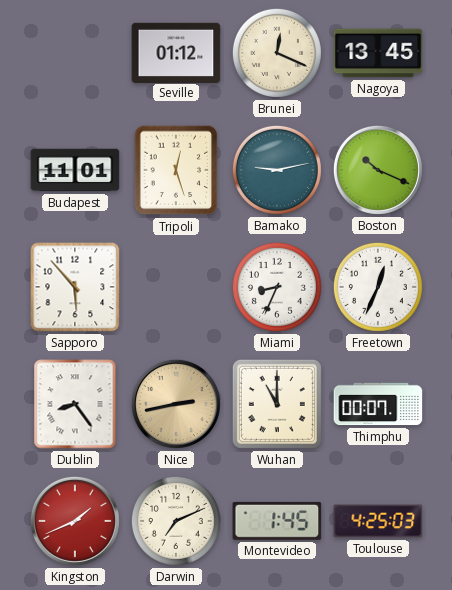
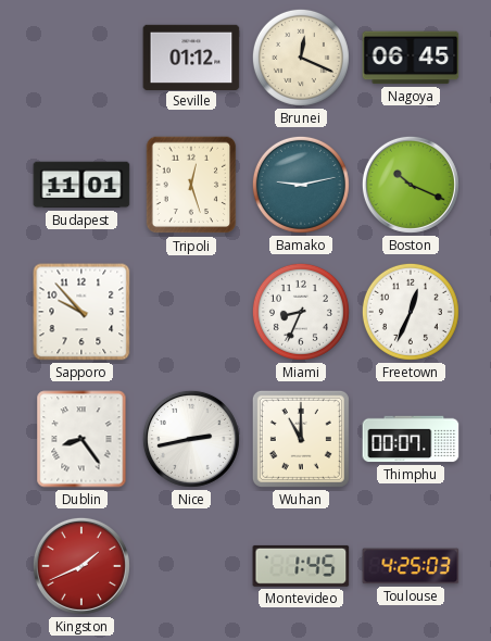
Nagoya: 13:45 -> 06:45
Sapporo: 5:53 -> 9:53
Nice dial: champagne -> white
Darwin: 7:11 -> none
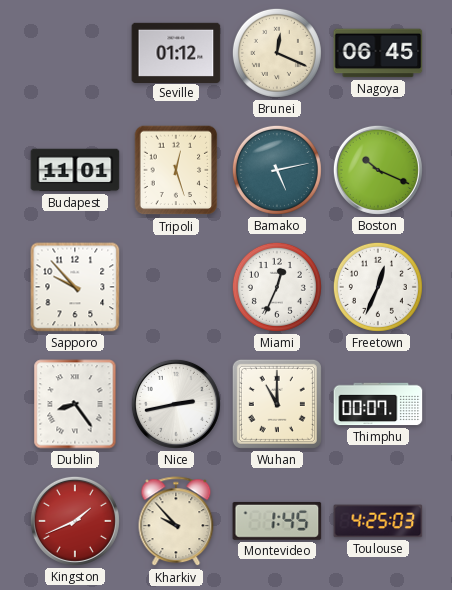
Bamako: 9:13 -> 5:13
Miami: 8:34 -> 12:34
Kharkiv: none -> 9:53
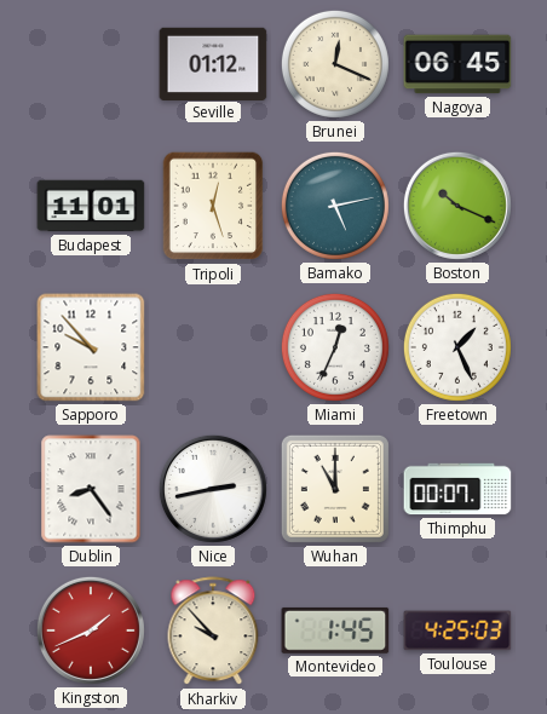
Freetown: 12:34 -> 1:26
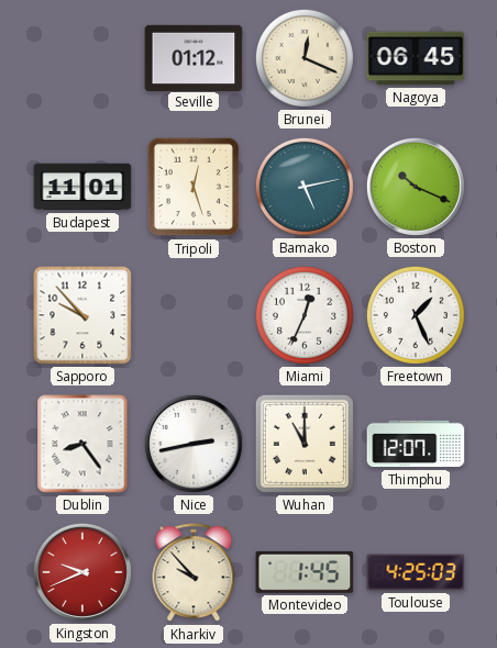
Thimphu: 00:07 -> 12:07
Kingston: 1:41 -> 9:41
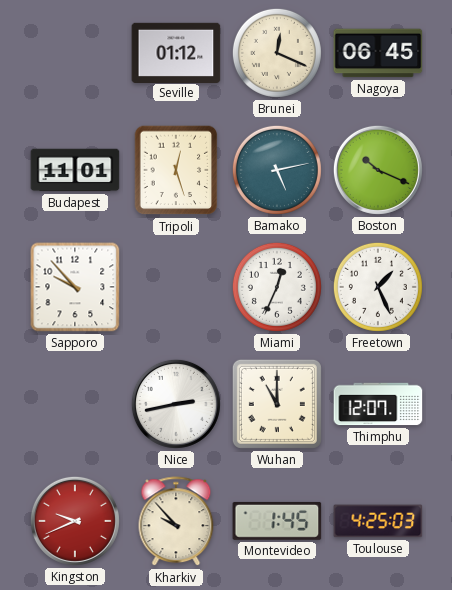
Dublin: 8:24 -> none
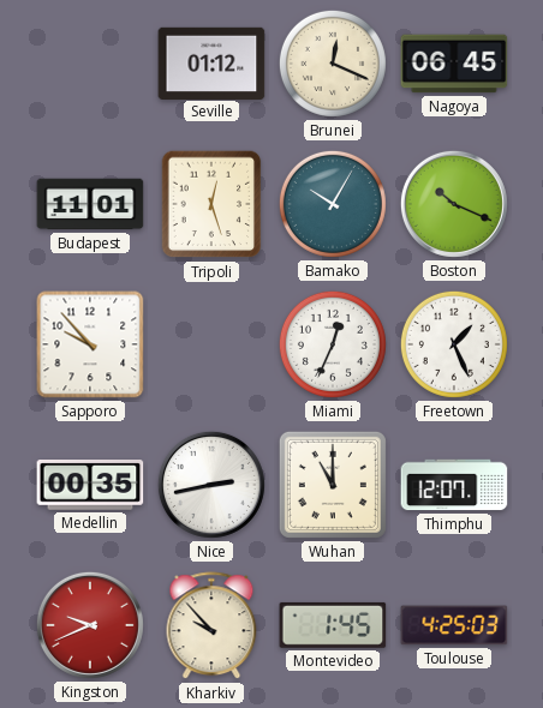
Bamako: 5:13 -> 10:05
Medellin: none -> 00:35
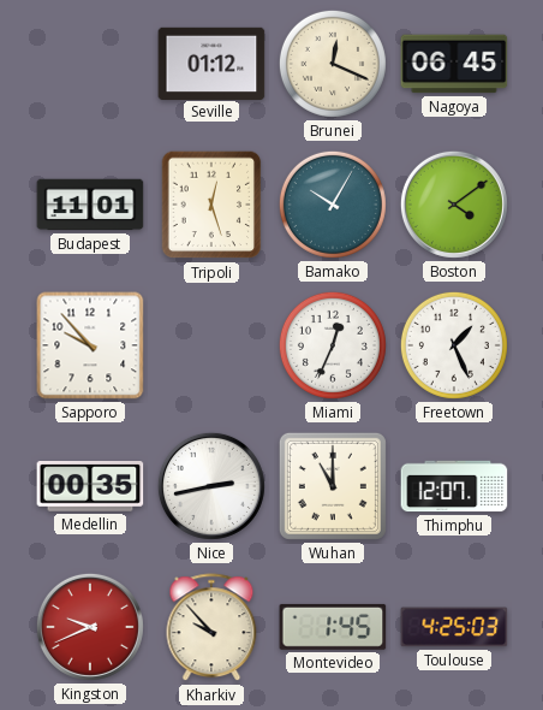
Boston: 10:19 -> 4:09
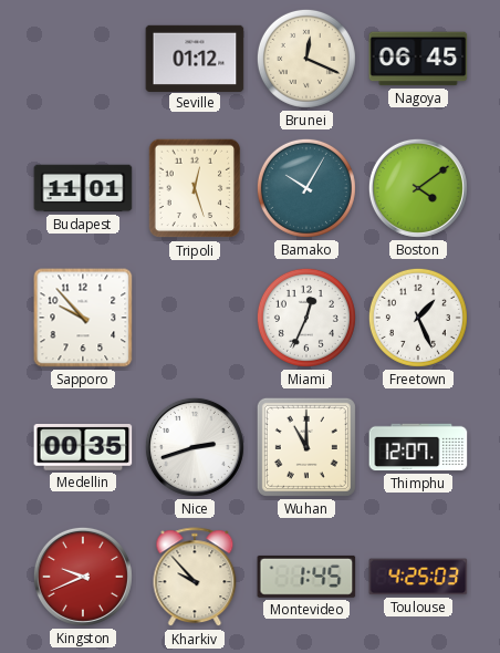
Nice: 2:43 -> 2:42
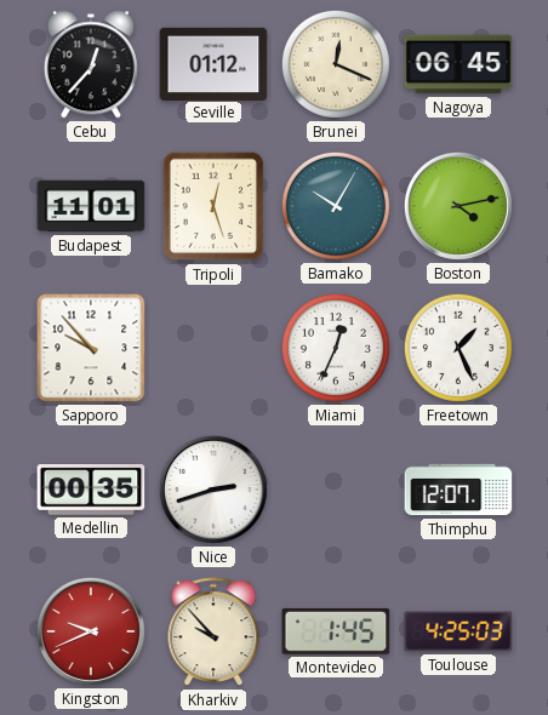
Cebu: none -> 12:37
Boston: 4:09 -> 4:13
Wuhan: 11:00 -> none
